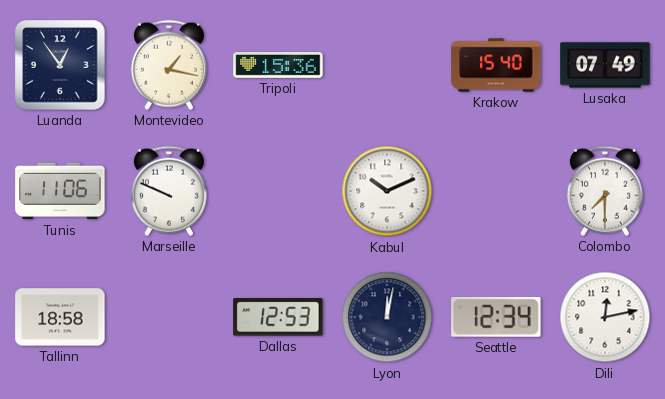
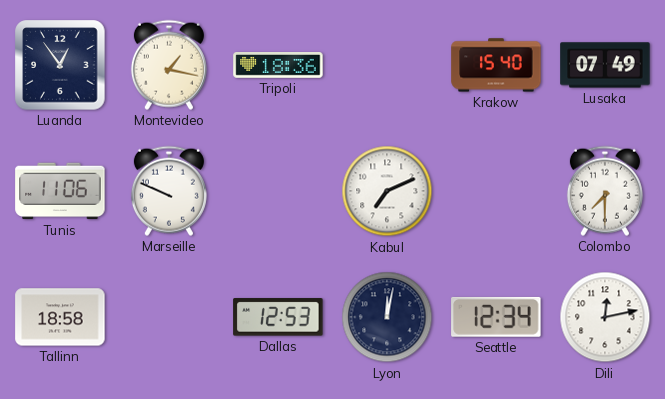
Tripoli: 15:36 -> 18:36
Kabul: 10:11 -> 7:11
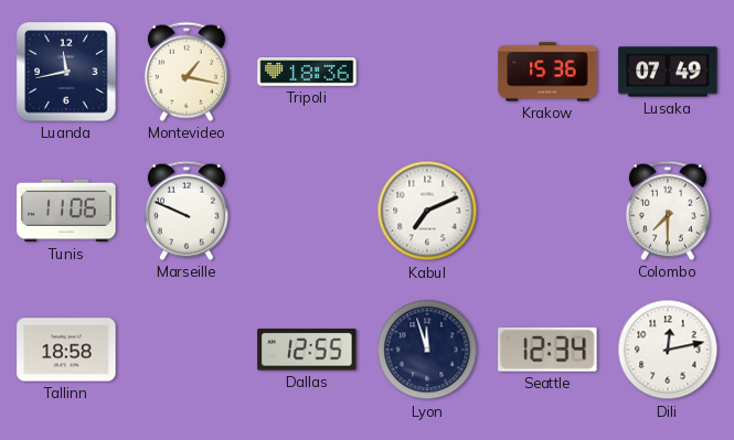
Luanda: 12:54 -> 11:43
Krakow: 15:40 -> 15:36
Dallas: 12:53 -> 12:55
Lyon: 12:02 -> 11:57
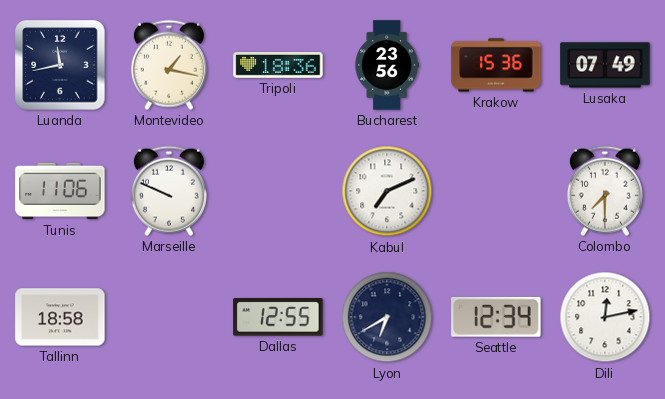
Bucharest: none -> 23:56
Lyon: 11:57 -> 6:40
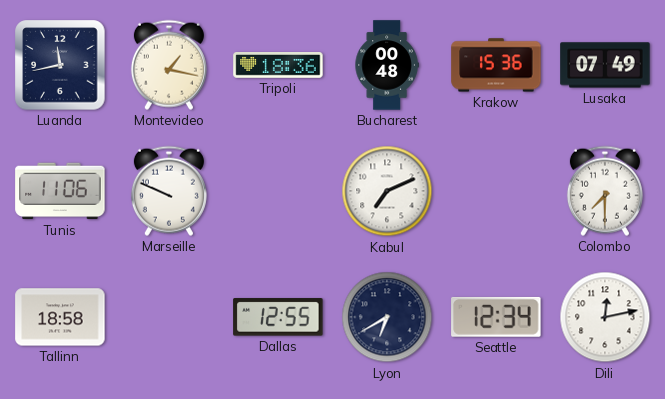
Bucharest: 23:56 -> 00:48
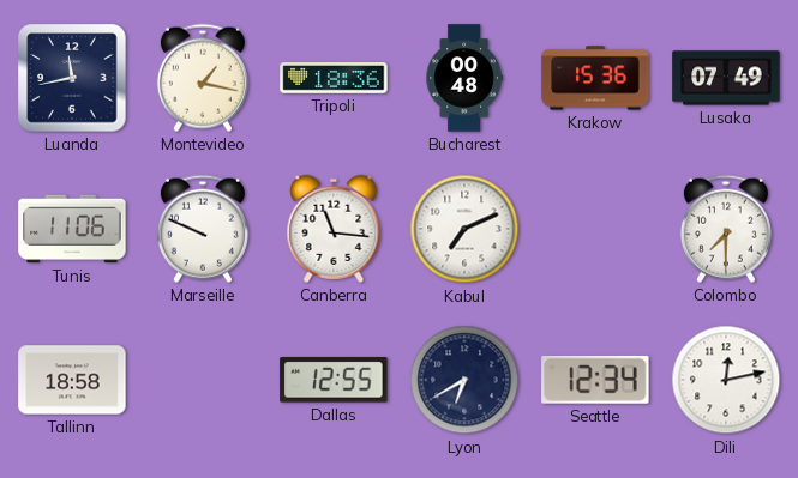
Canberra: none -> 11:16
